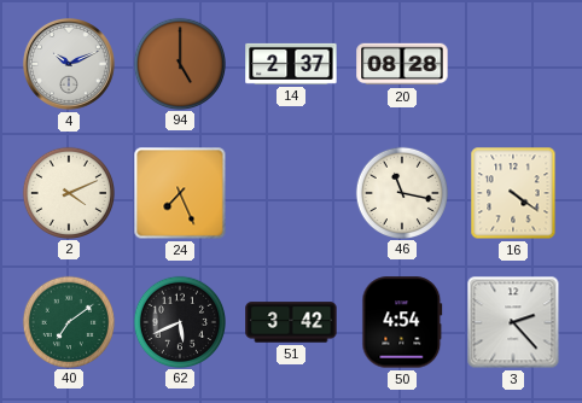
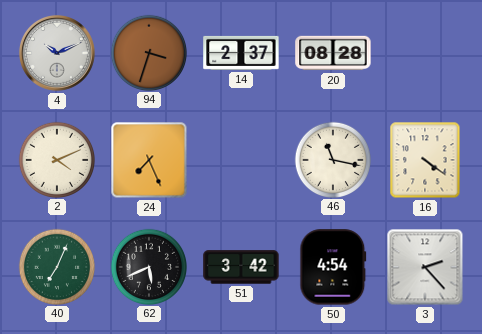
94: 5:00 -> 3:33
40: 7:09 -> 7:04
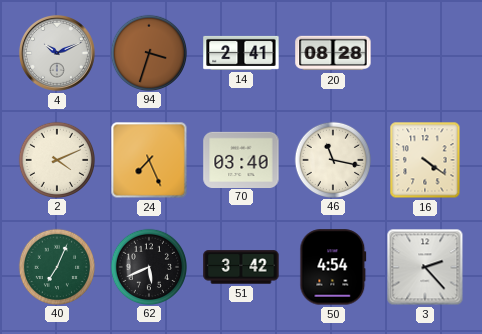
14: 2:37 -> 2:41
70: none -> 03:40
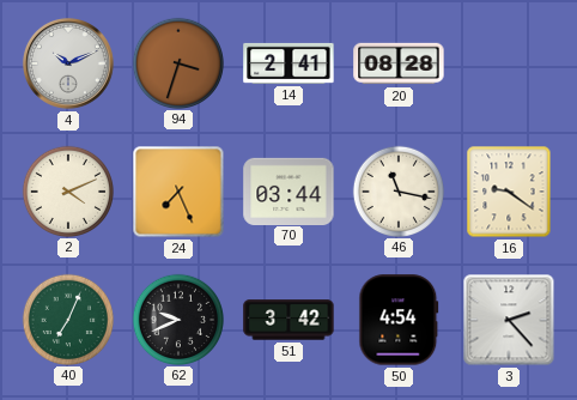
70: 03:40 -> 03:44
16: 4:21 -> 9:21
62: 5:41 -> 9:41
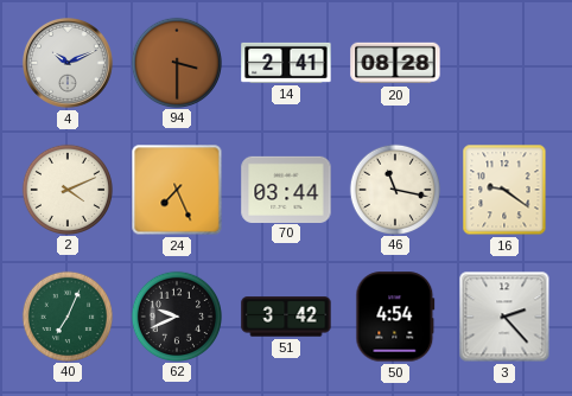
94: 3:33 -> 3:30
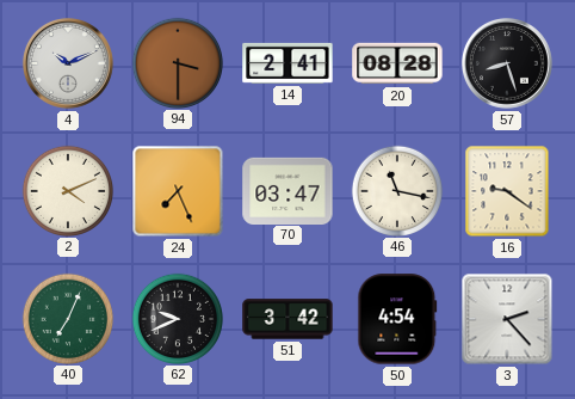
57: none -> 8:27
70: 03:44 -> 03:47
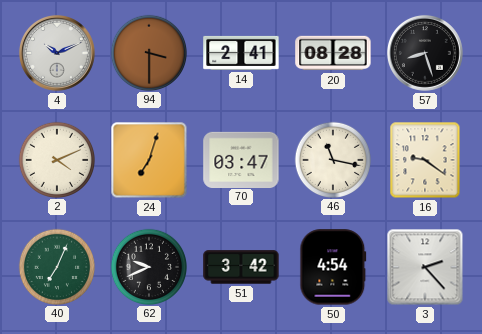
24: 7:26 -> 7:03
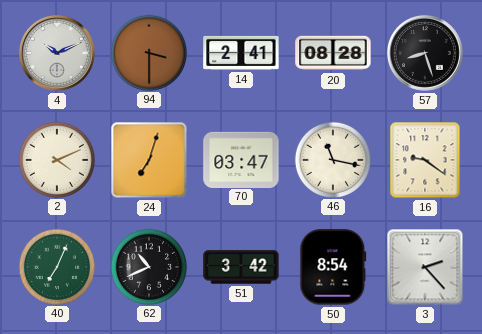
62: 9:41 -> 10:41
50: 4:54 -> 8:54
